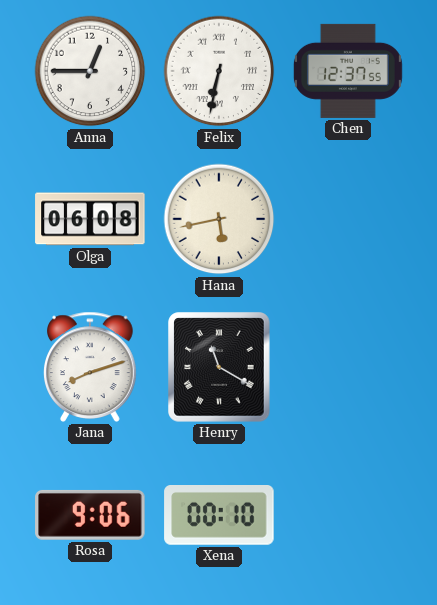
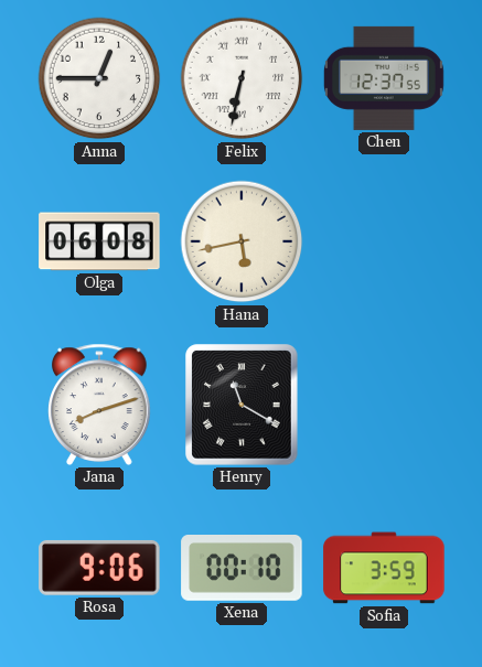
Sofia: none -> 3:59
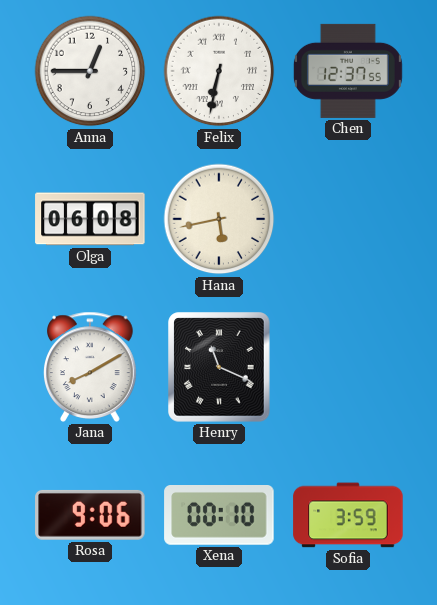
Jana: 8:12 -> 8:10
Henry: 11:20 -> 11:19
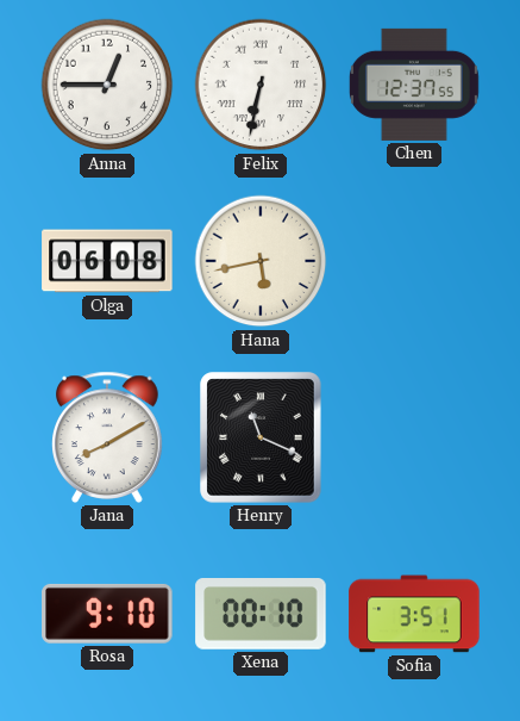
Rosa: 9:06 -> 9:10
Sofia: 3:59 -> 3:51
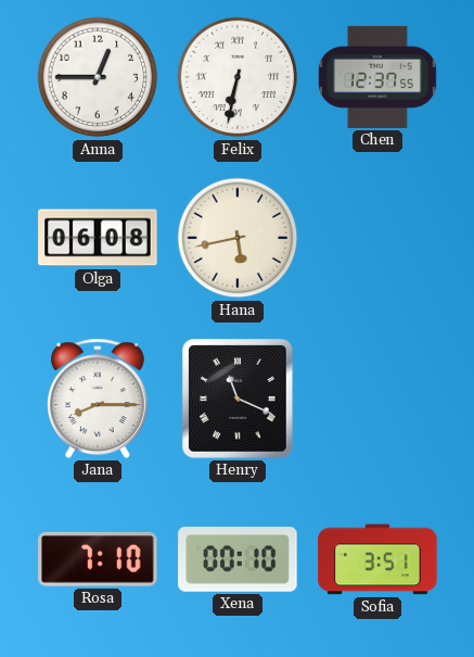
Jana: 8:10 -> 8:15
Rosa: 9:10 -> 7:10
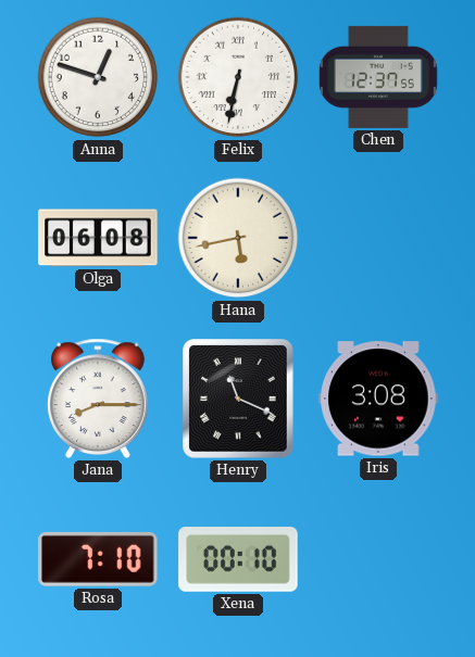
Anna: 12:45 -> 12:48
Iris: none -> 3:08
Sofia: 3:51 -> none
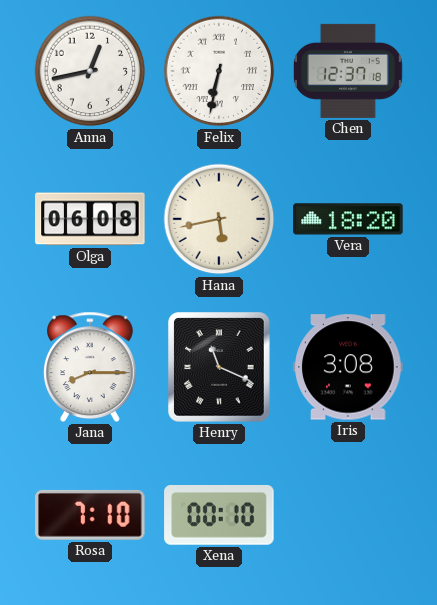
Anna: 12:48 -> 12:43
Chen: 12:37:55 -> 12:37:18
Vera: none -> 18:20
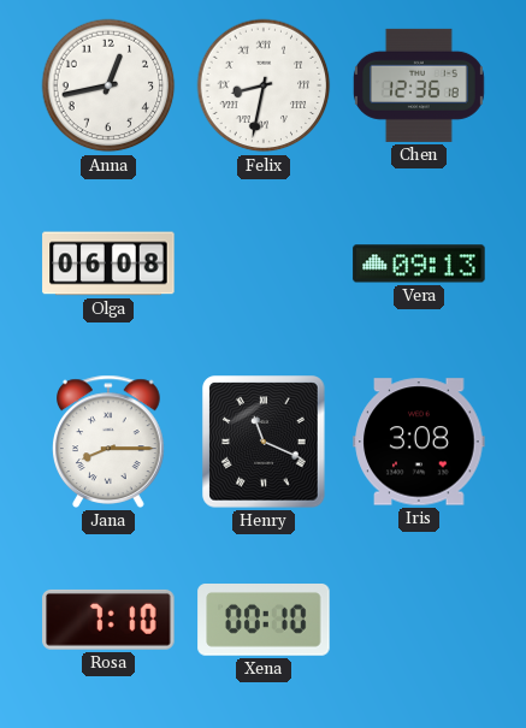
Felix: 6:32 -> 8:32
Chen: 12:37 -> 12:36
Hana: 5:43 -> none
Vera: 18:20 -> 09:13
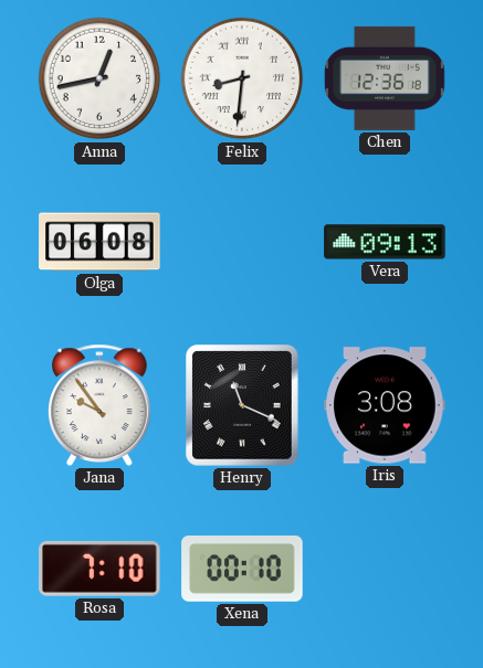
Felix: 8:32 -> 8:31
Jana: 8:15 -> 9:54
